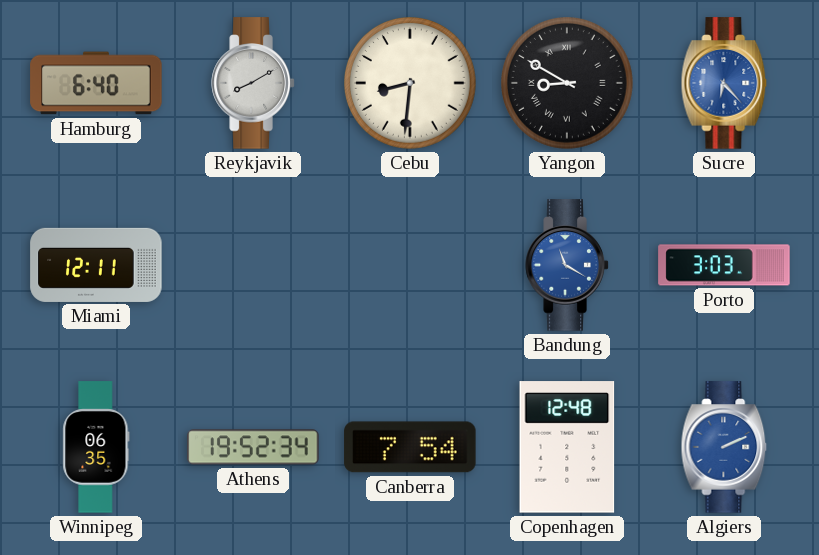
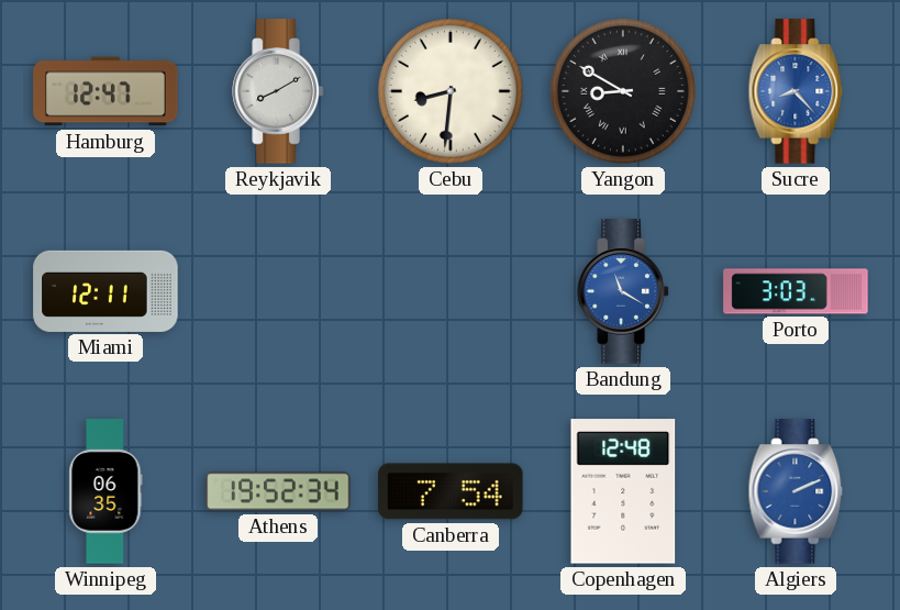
Hamburg: 6:40 -> 12:47
Sucre: 6:23 -> 8:23
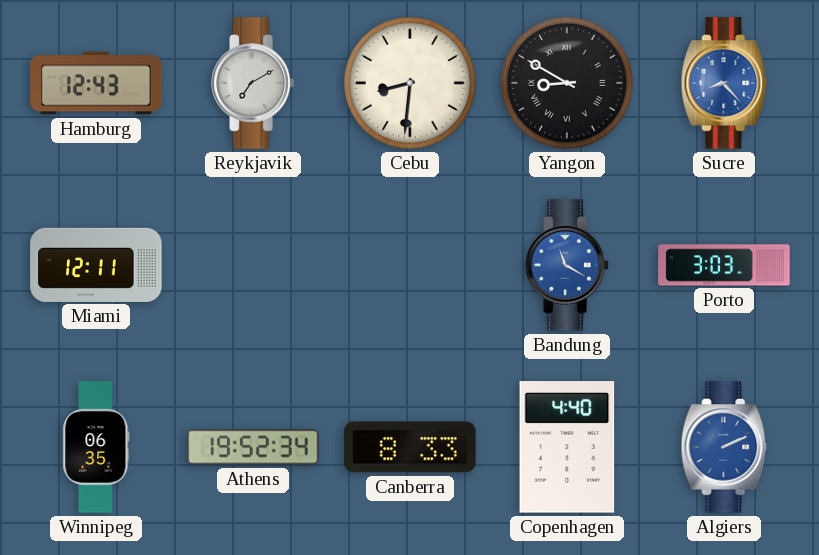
Hamburg: 12:47 -> 12:43
Reykjavik: 8:10 -> 7:10
Canberra: 7:54 -> 8:33
Copenhagen: 12:48 -> 4:40
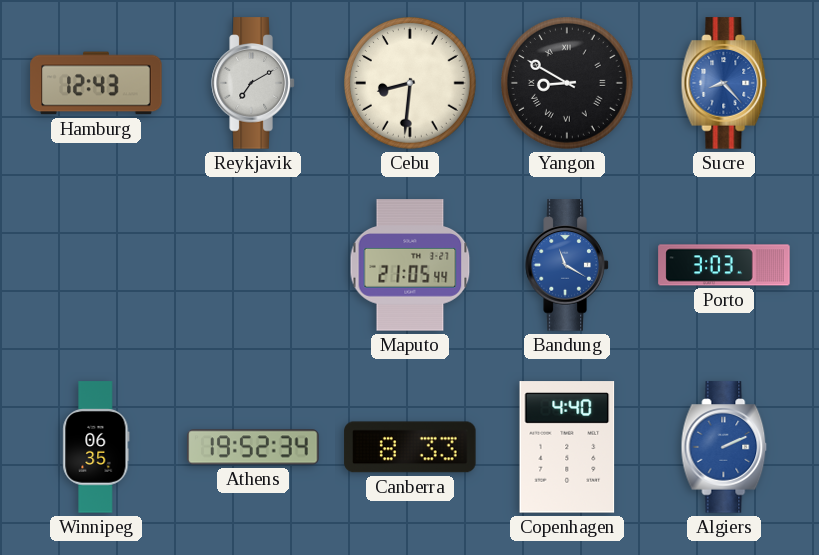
Miami: 12:11 -> none
Maputo: none -> 21:05
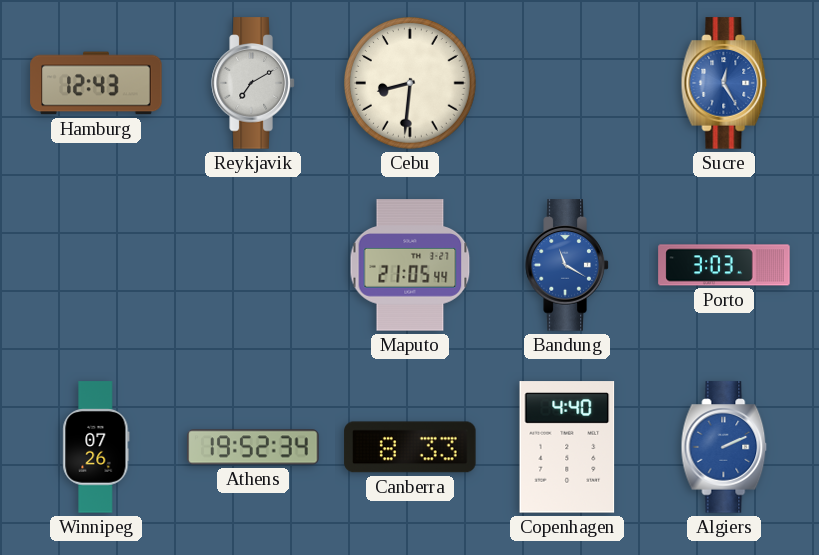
Yangon: 8:50 -> none
Sucre: 8:23 -> 12:25
Winnipeg: 06:35 -> 07:26
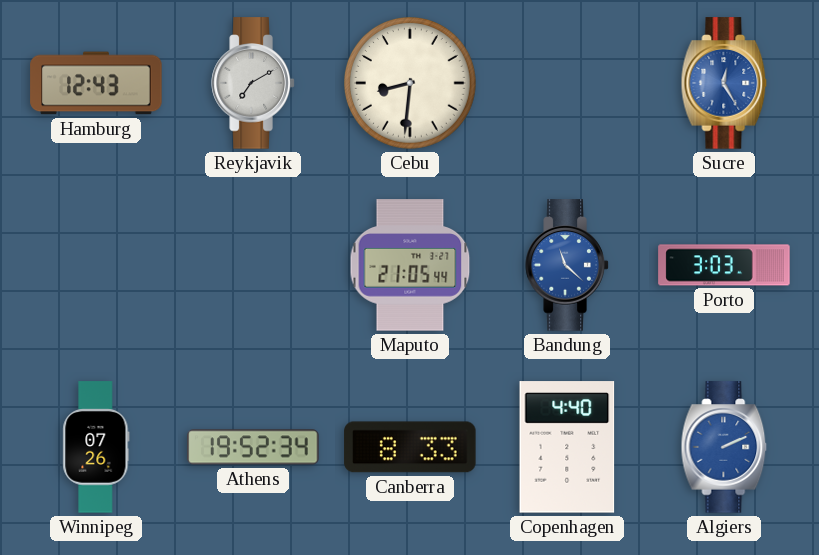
Bandung: 11:20 -> 11:22
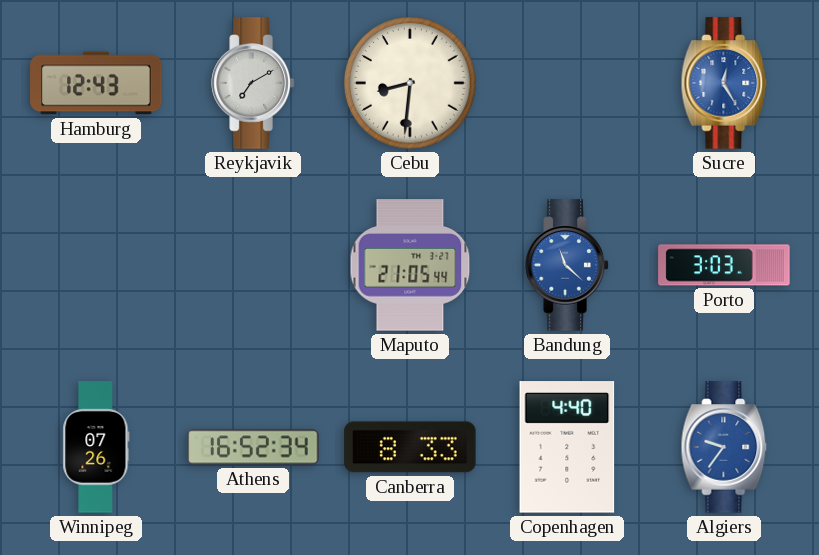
Athens: 19:52 -> 16:52
Algiers: 2:11 -> 9:36
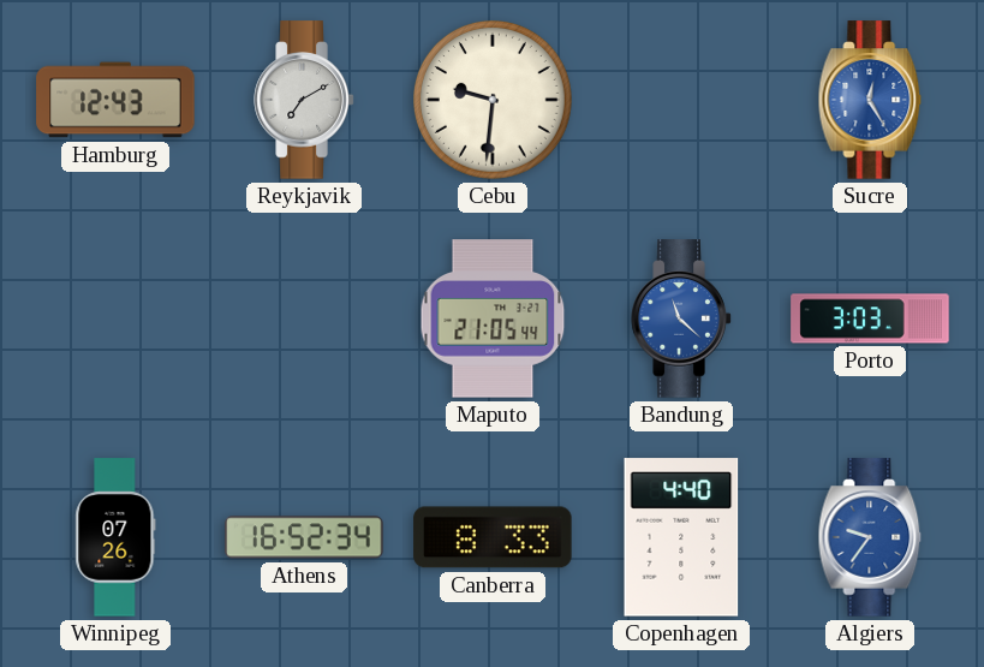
Cebu: 8:31 -> 9:31
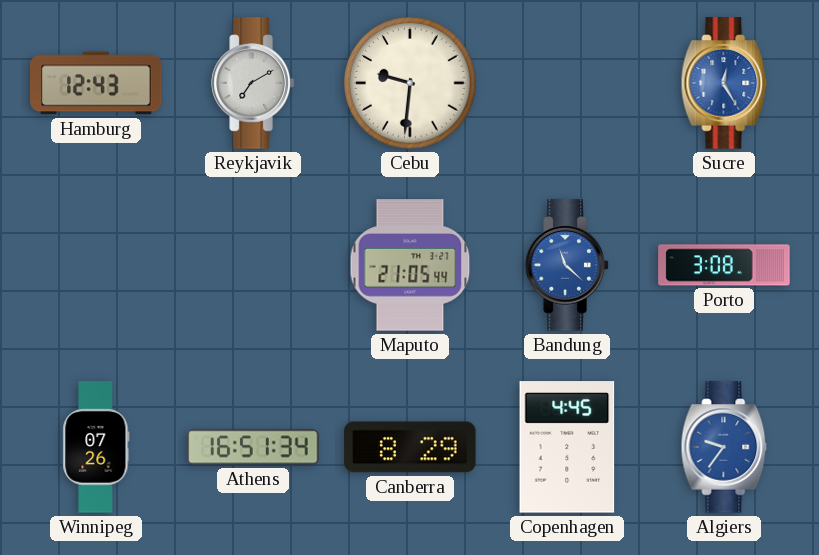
Porto: 3:03 -> 3:08
Athens: 16:52 -> 16:51
Canberra: 8:33 -> 8:29
Copenhagen: 4:40 -> 4:45
